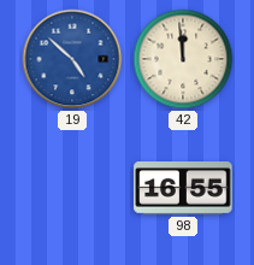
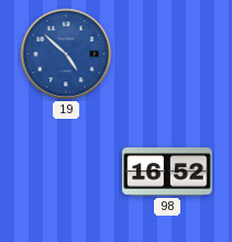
42: 11:59 -> none
98: 16:55 -> 16:52
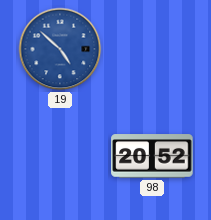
98: 16:52 -> 20:52
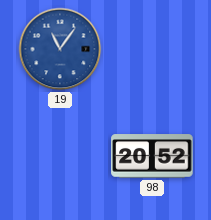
19: 4:52 -> 11:06
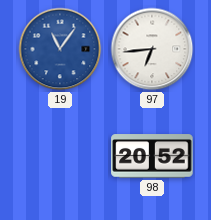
97: none -> 6:44
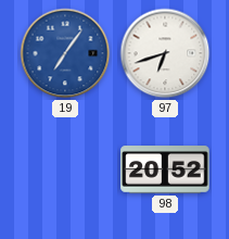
19: 11:06 -> 7:06
97: 6:44 -> 6:42
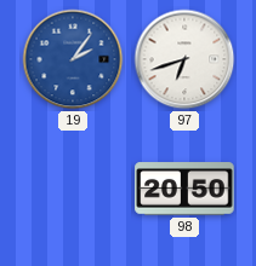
19: 7:06 -> 2:06
98: 20:52 -> 20:50
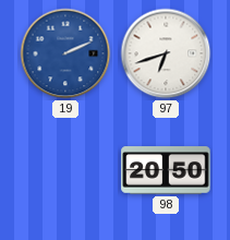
19: 2:06 -> 2:11
